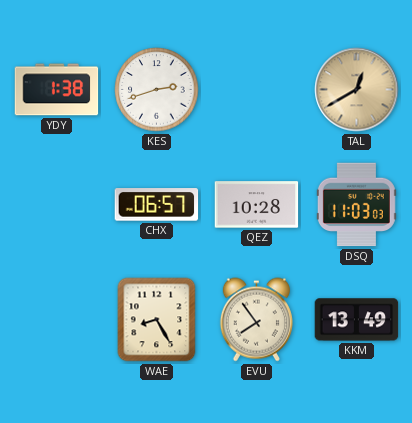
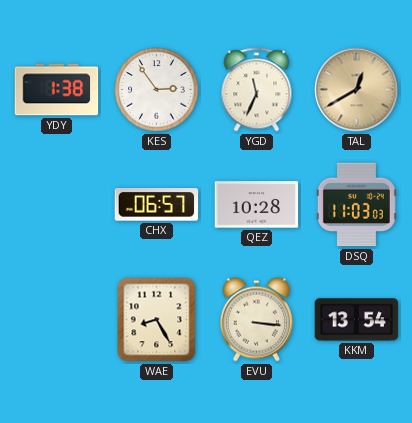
KES: 2:42 -> 2:54
YGD: none -> 11:34
EVU: 7:54 -> 3:16
KKM: 13:49 -> 13:54
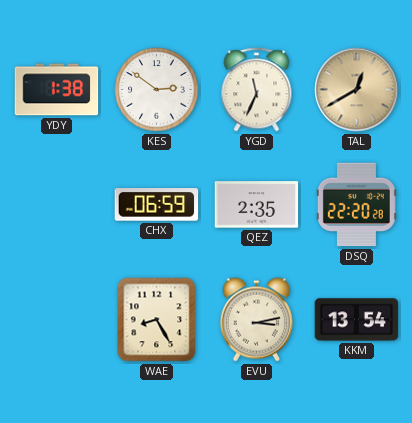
KES: 2:54 -> 2:51
CHX: 06:57 -> 06:59
QEZ: 10:28 -> 2:35
DSQ: 11:03 -> 22:20
EVU: 3:16 -> 3:13
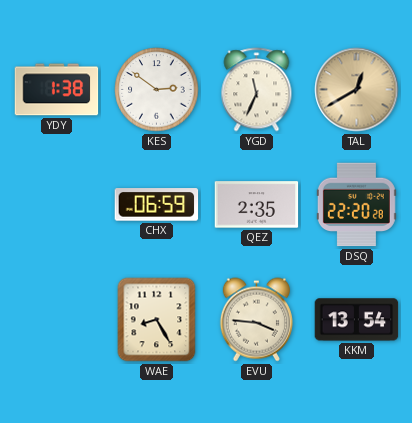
EVU: 3:13 -> 3:46
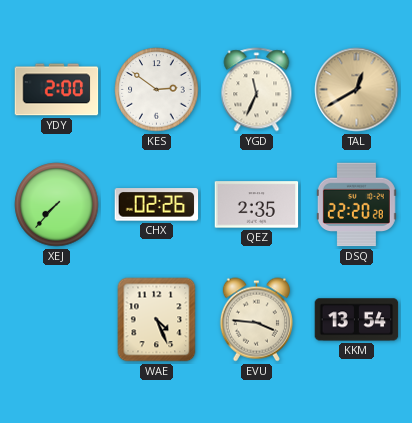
YDY: 1:38 -> 2:00
XEJ: none -> 7:37
CHX: 06:59 -> 02:26
WAE: 8:25 -> 4:26
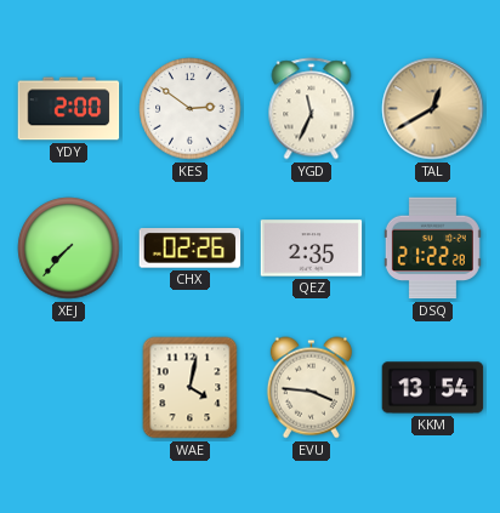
DSQ: 22:20 -> 21:22
WAE: 4:26 -> 4:02
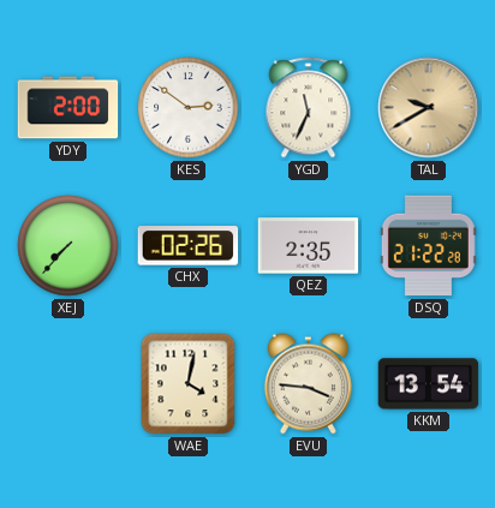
TAL: 12:40 -> 9:40
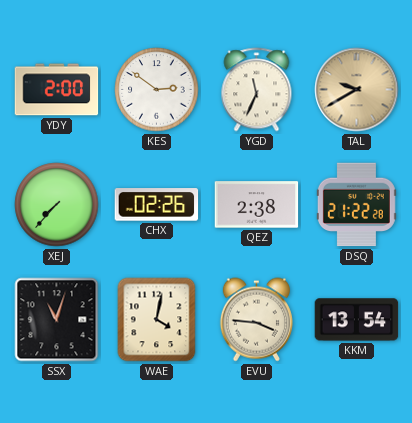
QEZ: 2:35 -> 2:38
SSX: none -> 11:03
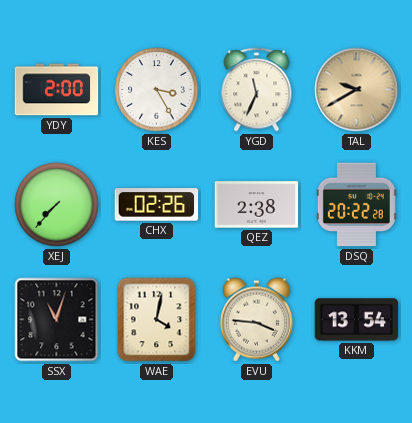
KES: 2:51 -> 3:25
DSQ: 21:22 -> 20:22
